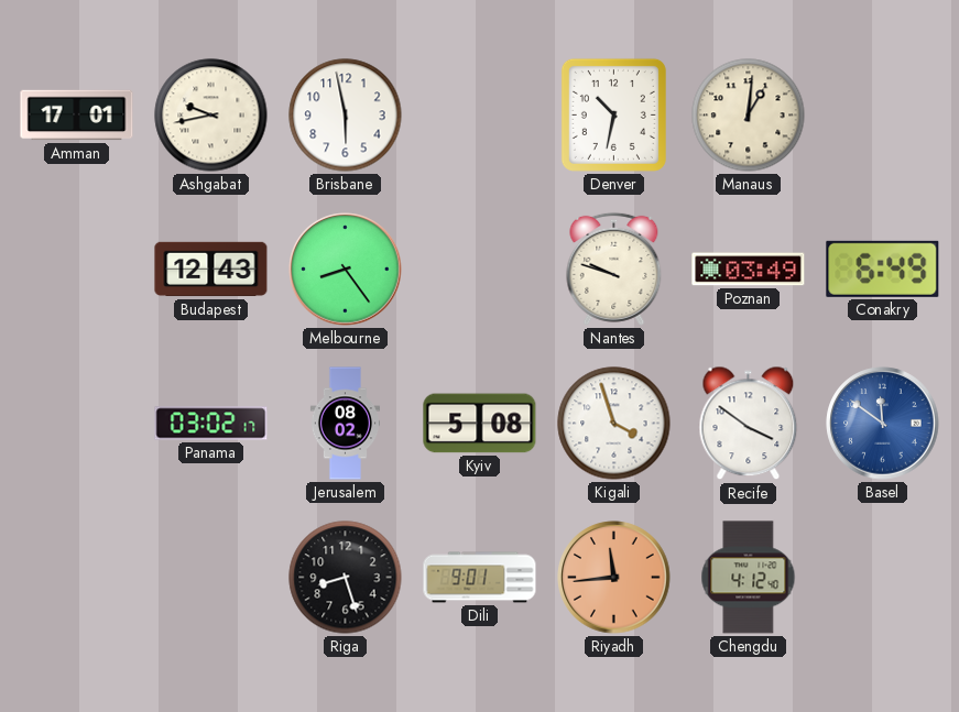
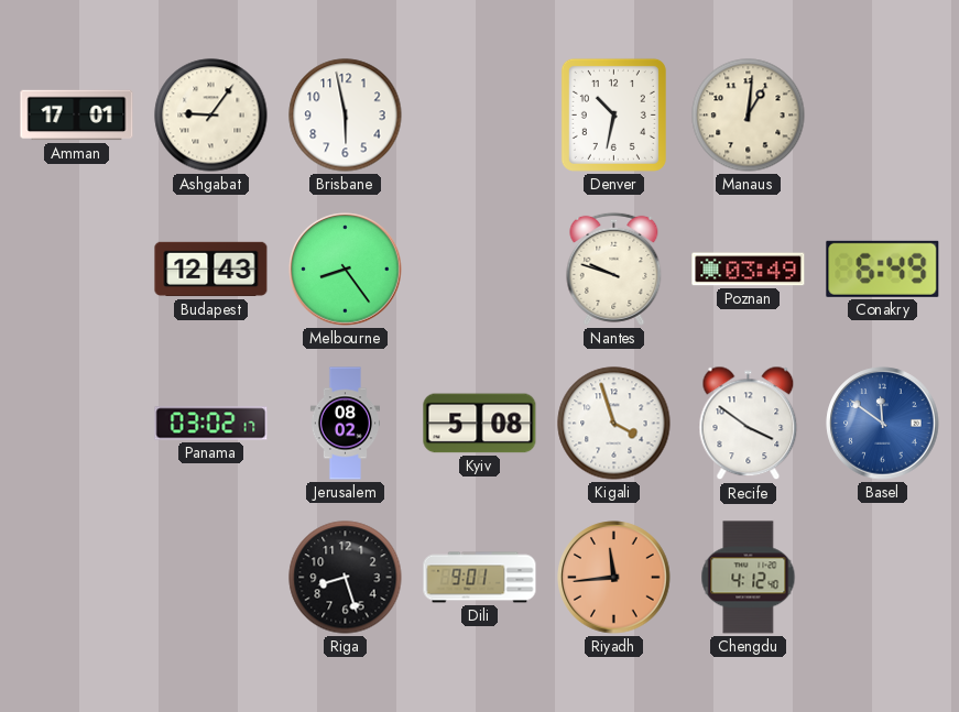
Ashgabat: 9:43 -> 9:06
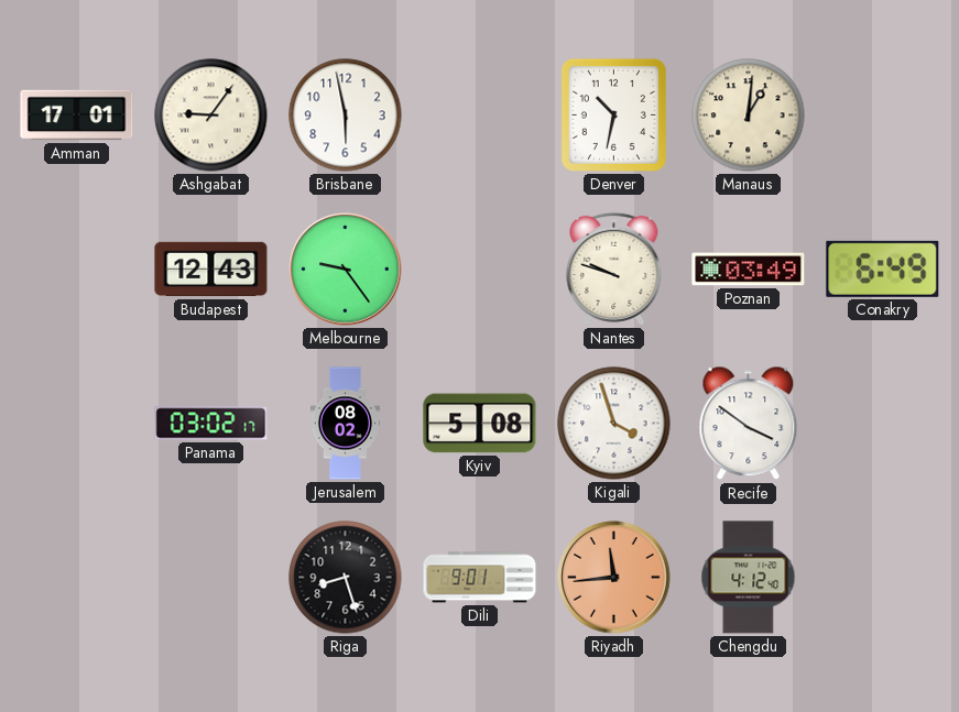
Melbourne: 8:24 -> 9:24
Basel: 11:51 -> none
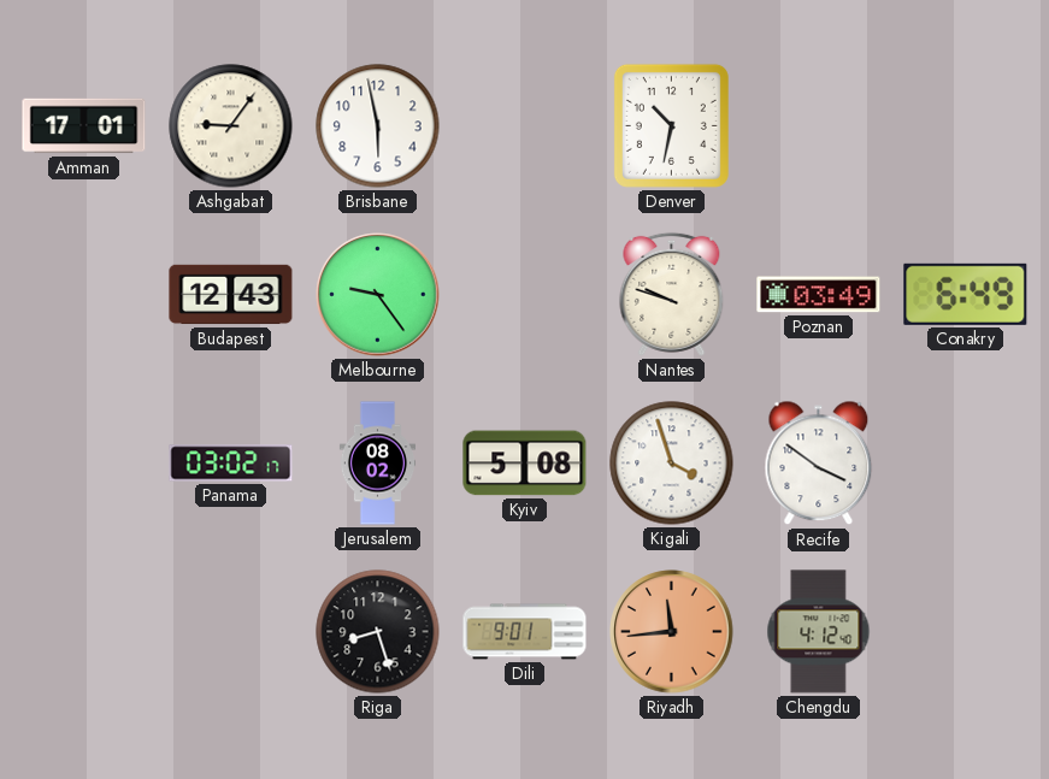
Manaus: 1:01 -> none
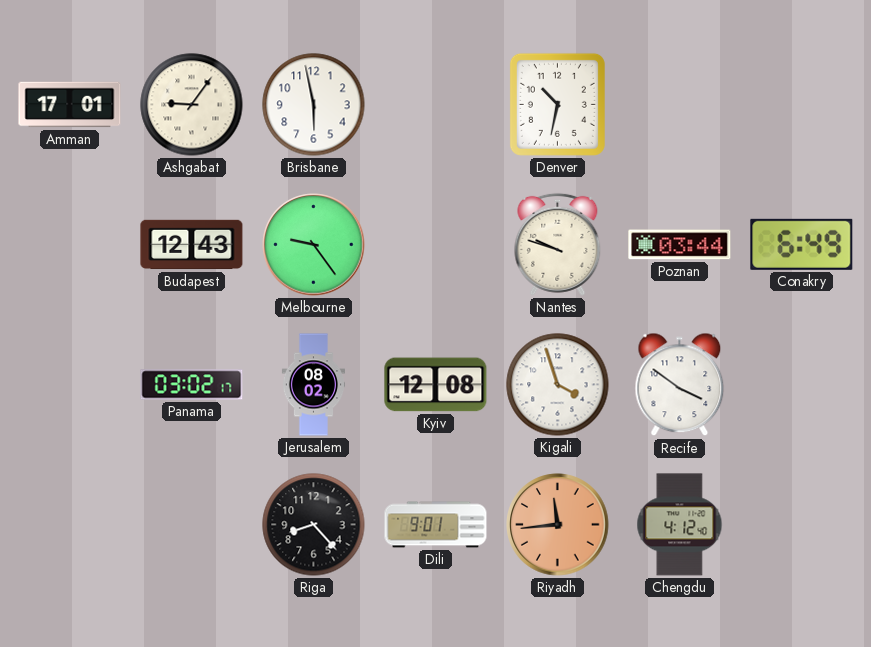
Poznan: 03:49 -> 03:44
Kyiv: 5:08 -> 12:08
Riga: 8:27 -> 8:23
